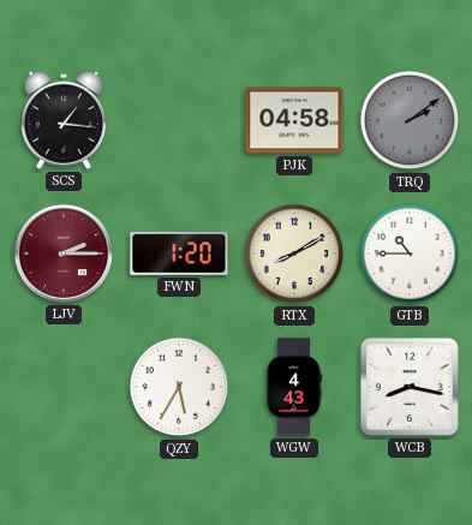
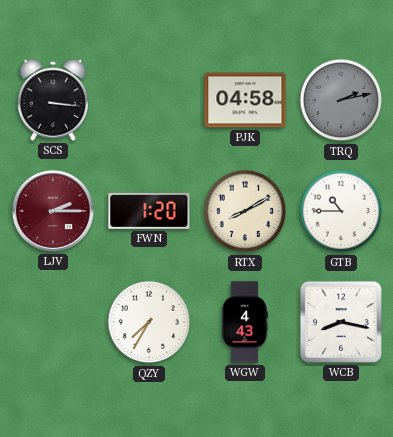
SCS: 1:16 -> 3:16
TRQ: 2:09 -> 2:13
QZY: 5:35 -> 7:35
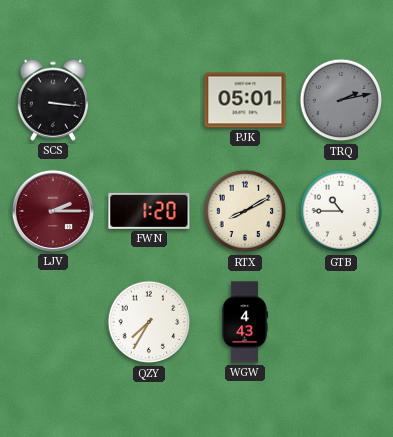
PJK: 04:58 -> 05:01
WCB: 8:17 -> none
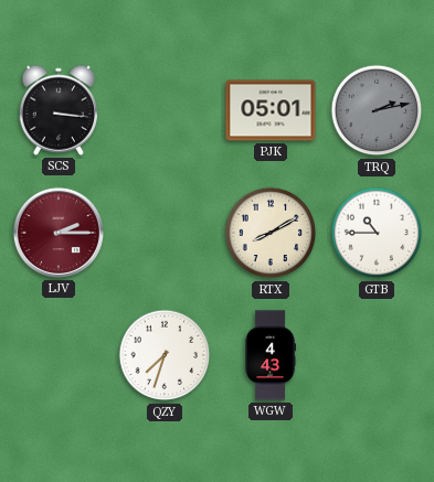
FWN: 1:20 -> none
QZY: 7:35 -> 7:33
